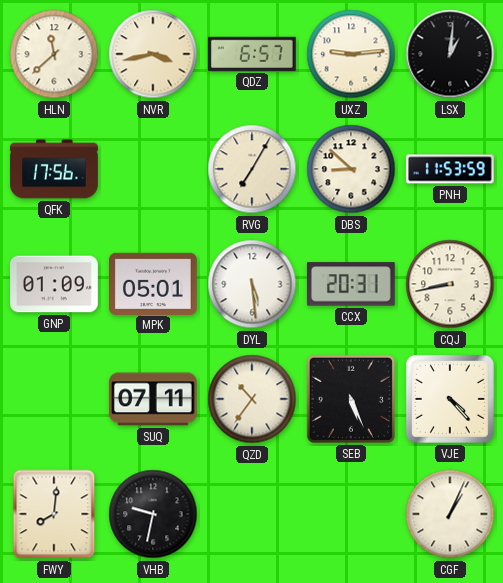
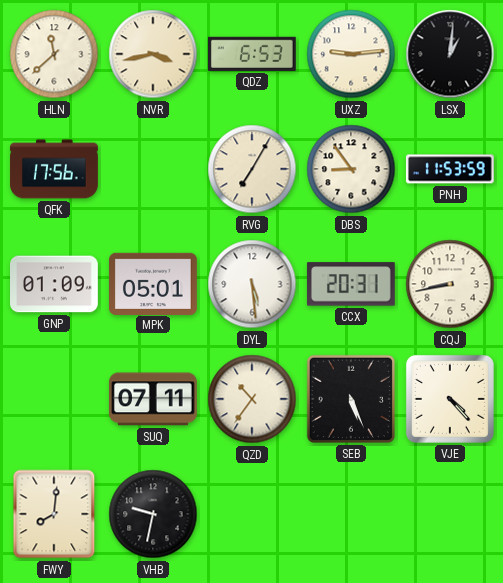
QDZ: 6:57 -> 6:53
DBS: 8:52 -> 8:54
CGF: 1:04 -> none
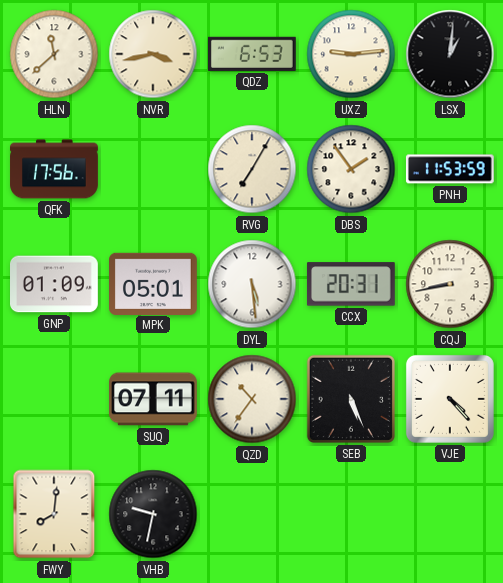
DBS: 8:54 -> 1:54
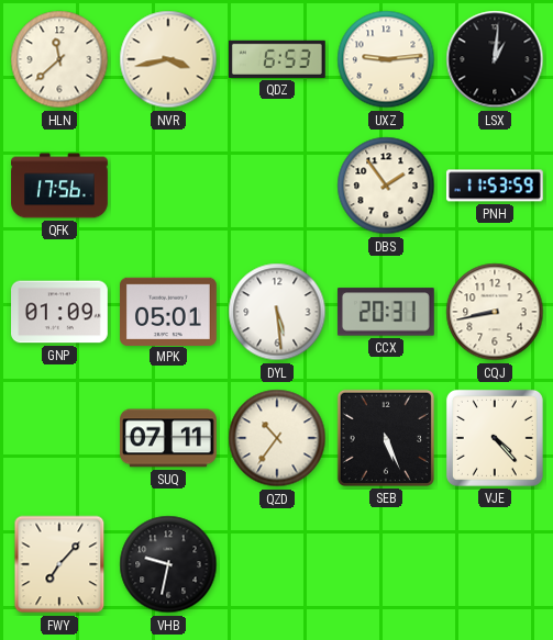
RVG: 7:05 -> none
FWY: 8:01 -> 7:07
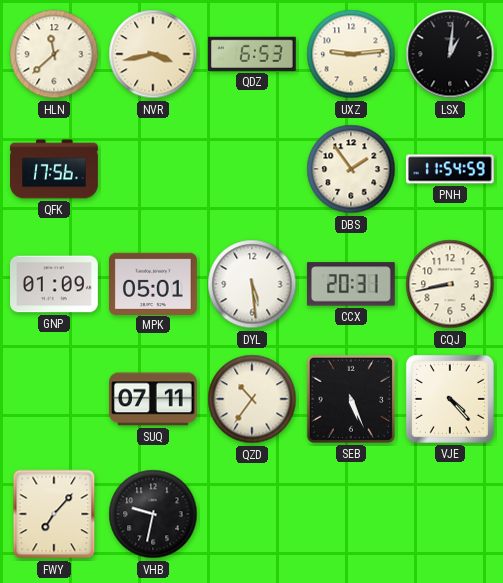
PNH: 11:53 -> 11:54
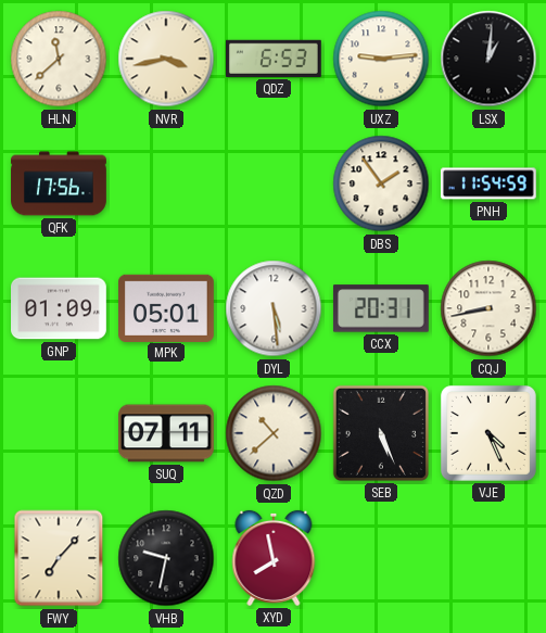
QZD: 10:36 -> 10:38
VJE: 4:23 -> 4:26
XYD: none -> 7:58
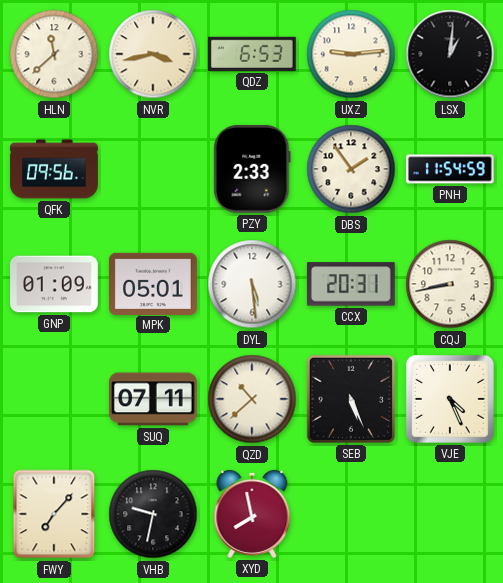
QFK: 17:56 -> 09:56
PZY: none -> 2:33
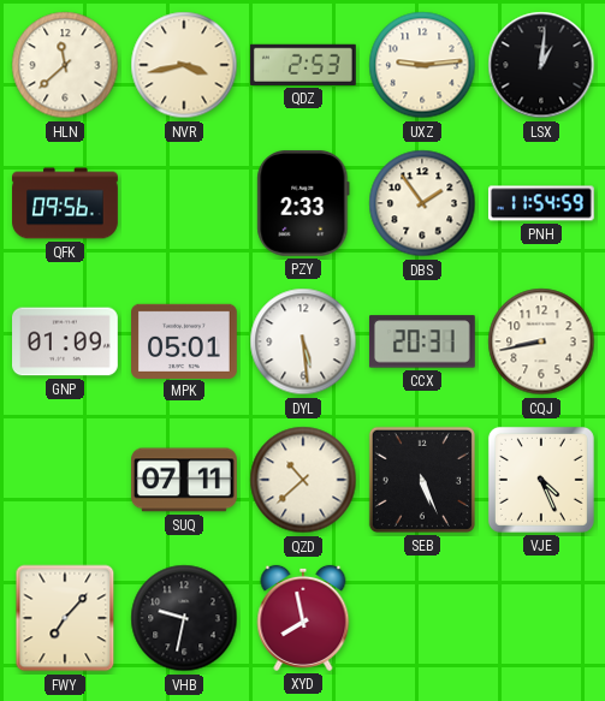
QDZ: 6:53 -> 2:53
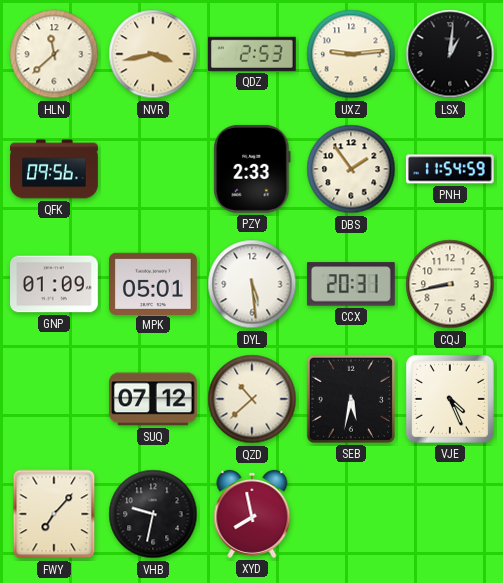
SUQ: 07:11 -> 07:12
SEB: 5:26 -> 5:32
